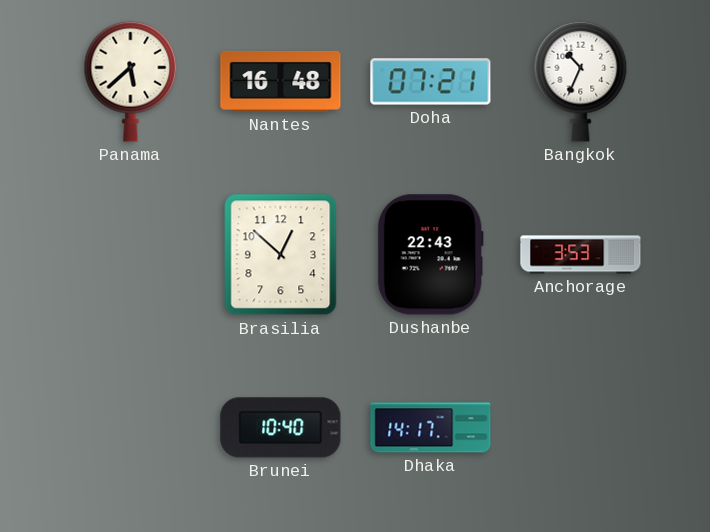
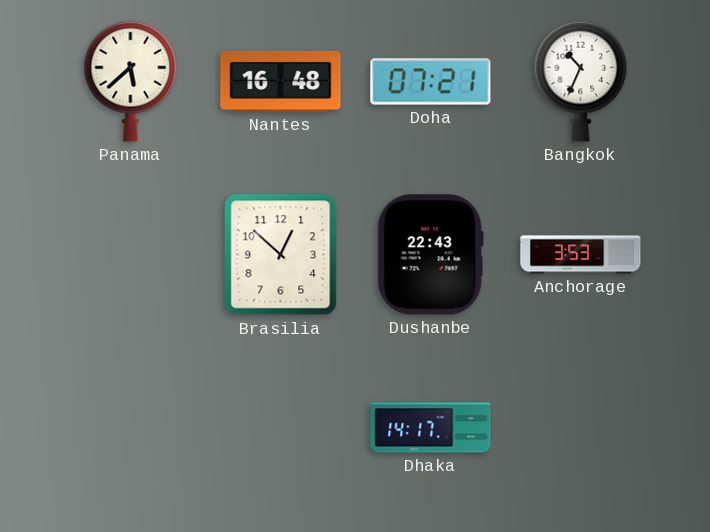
Brunei: 10:40 -> none
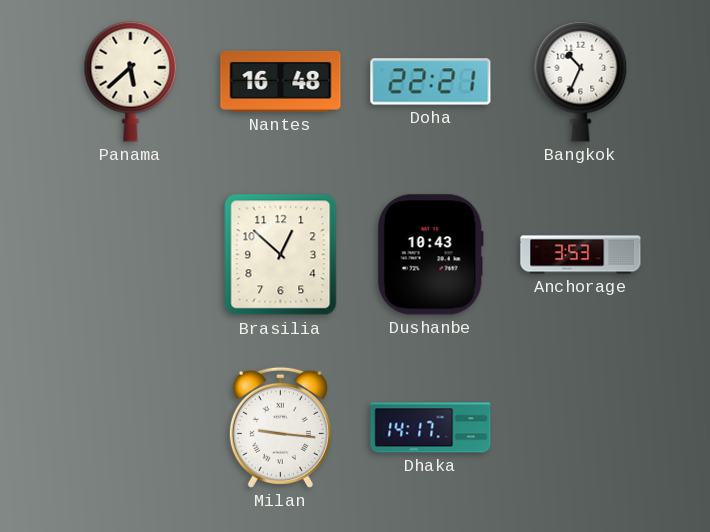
Doha: 07:21 -> 22:21
Dushanbe: 22:43 -> 10:43
Milan: none -> 9:16
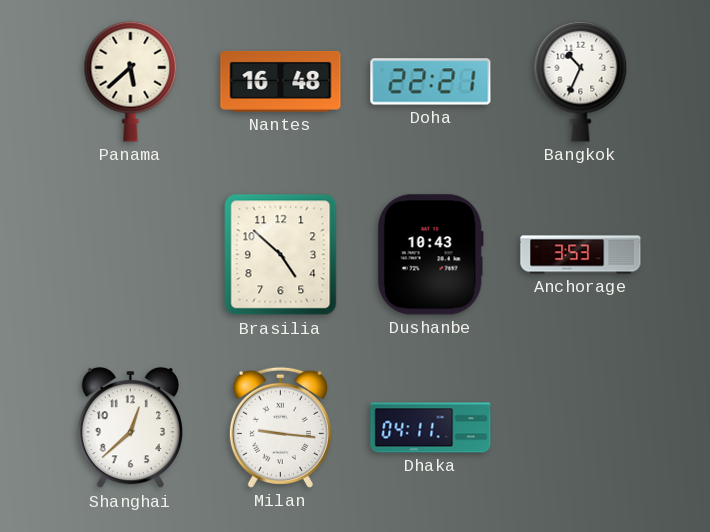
Brasilia: 12:52 -> 4:52
Shanghai: none -> 12:38
Dhaka: 14:17 -> 04:11
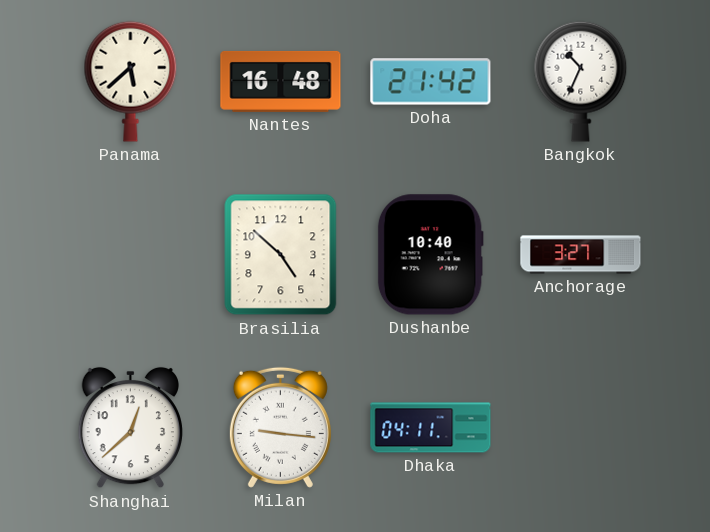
Doha: 22:21 -> 21:42
Dushanbe: 10:43 -> 10:40
Anchorage: 3:53 -> 3:27
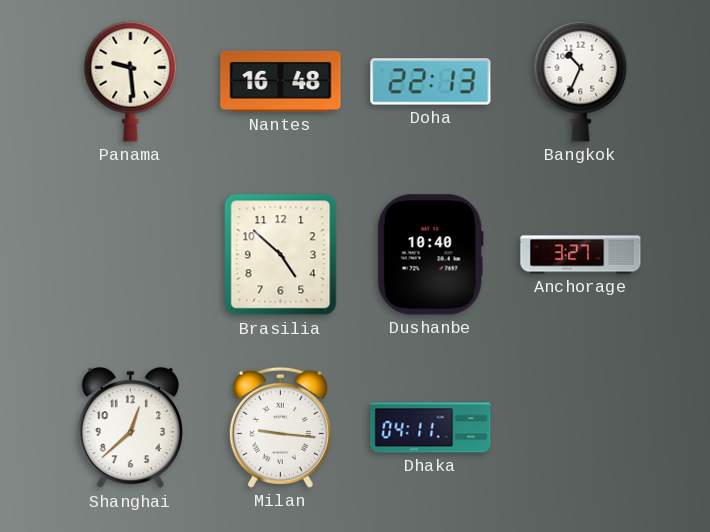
Panama: 5:38 -> 9:29
Doha: 21:42 -> 22:13
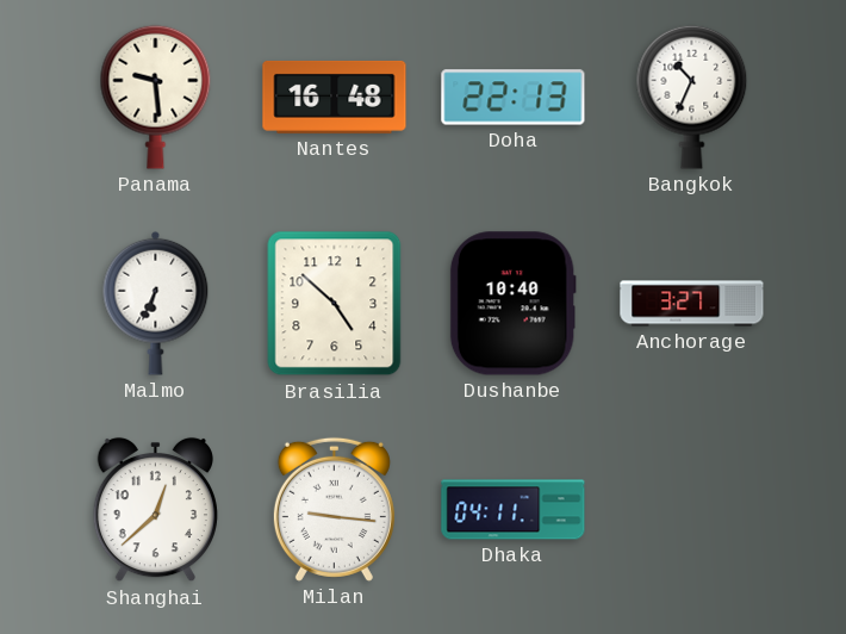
Malmo: none -> 6:34
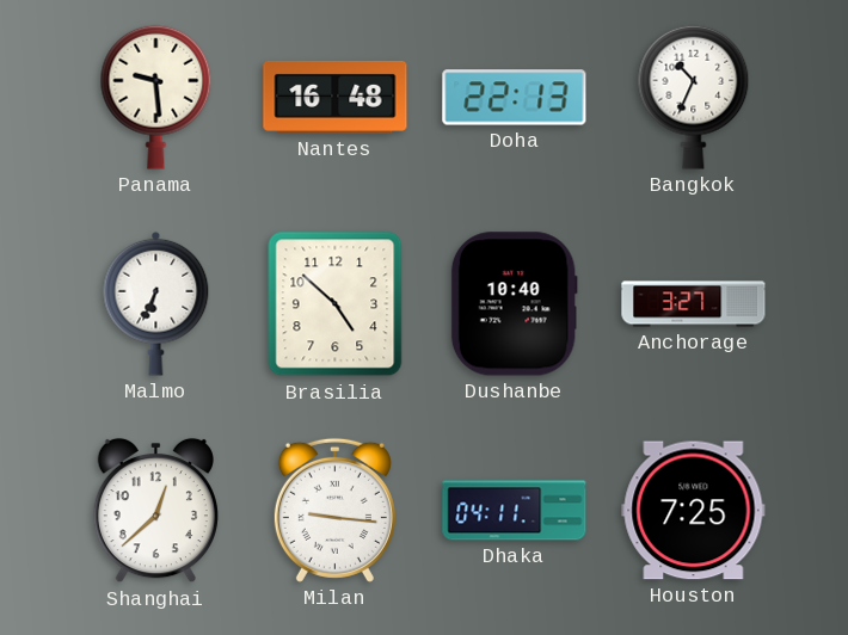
Houston: none -> 7:25
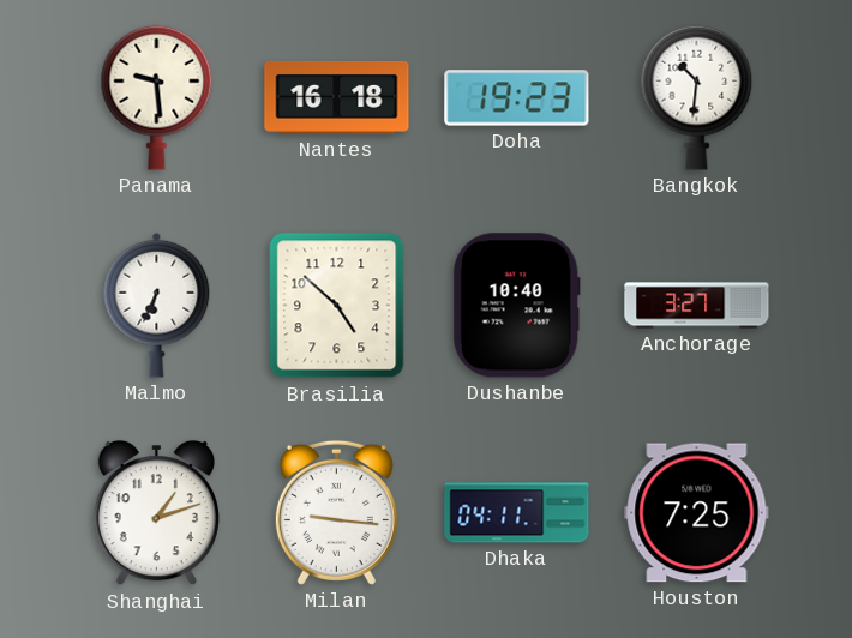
Nantes: 16:48 -> 16:18
Doha: 22:13 -> 19:23
Bangkok: 10:34 -> 10:31
Shanghai: 12:38 -> 1:12
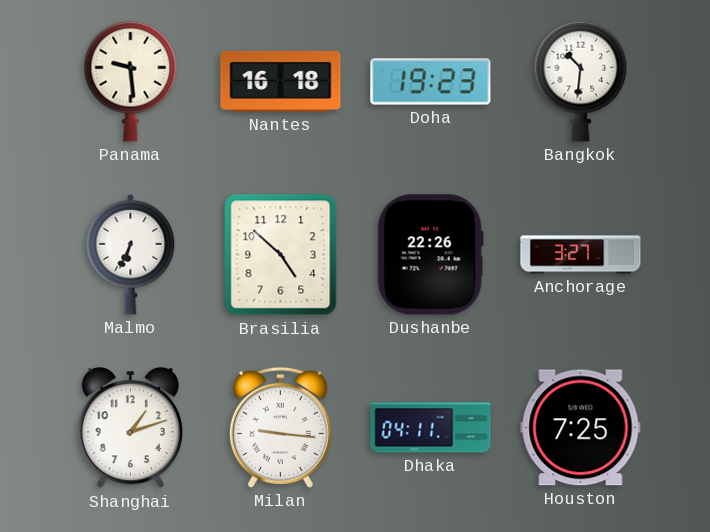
Dushanbe: 10:40 -> 22:26
